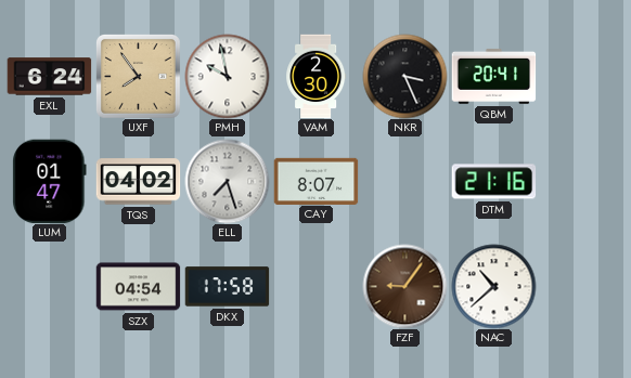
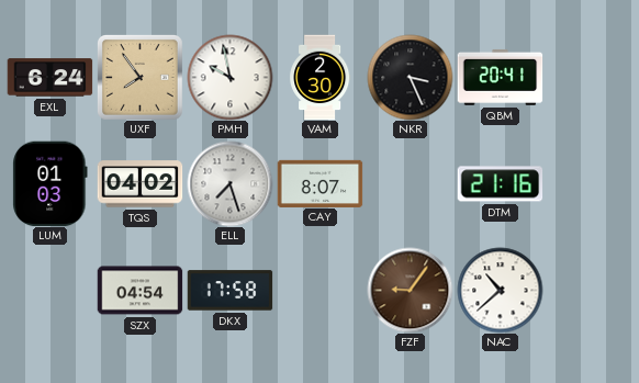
LUM: 01:47 -> 01:03
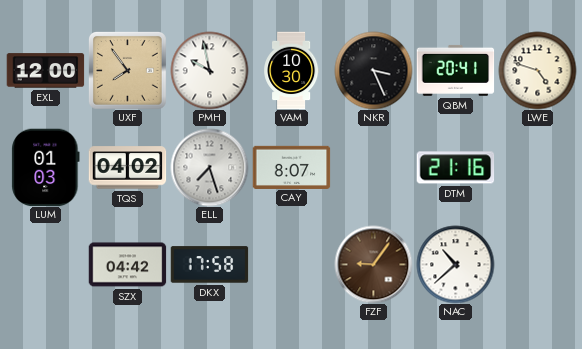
EXL: 6:24 -> 12:00
VAM: 2:30 -> 10:30
LWE: none -> 4:48
SZX: 04:54 -> 04:42
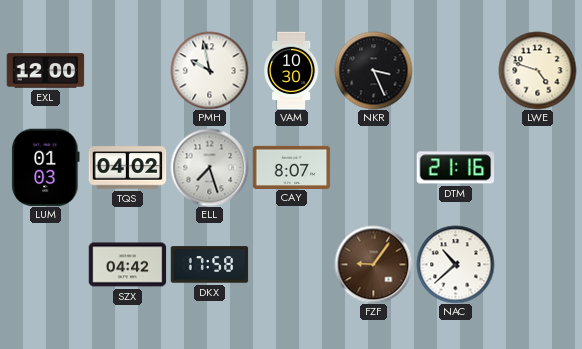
UXF: 7:54 -> none
QBM: 20:41 -> none
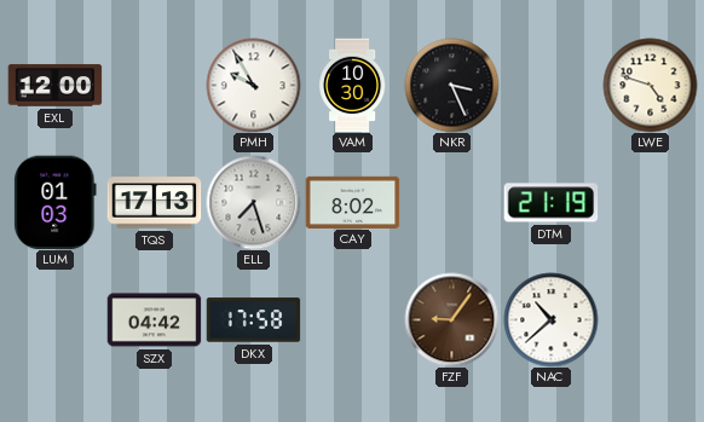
PMH: 9:58 -> 9:55
TQS: 04:02 -> 17:13
CAY: 8:07 -> 8:02
DTM: 21:16 -> 21:19
